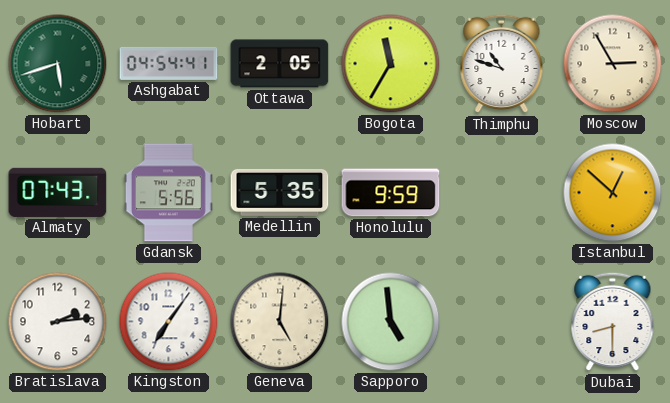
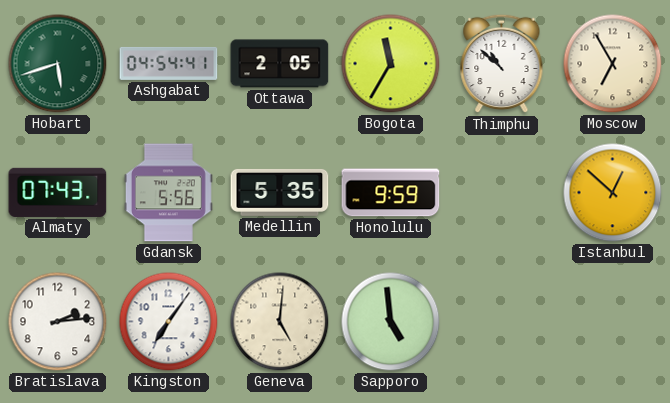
Thimphu: 10:48 -> 10:52
Moscow: 2:55 -> 6:55
Dubai: 8:30 -> none
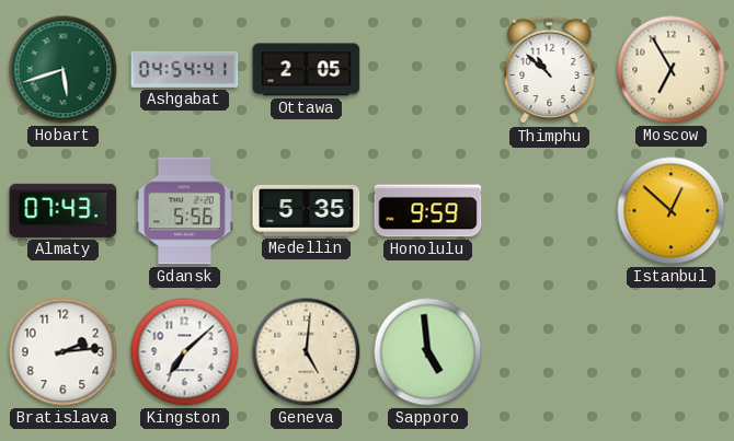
Bogota: 11:35 -> none
Kingston: 7:06 -> 7:08
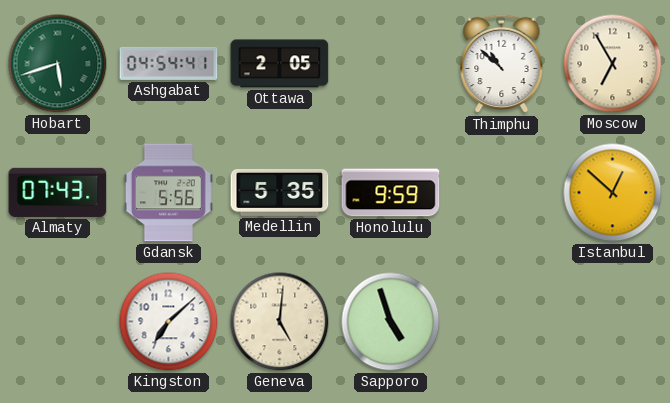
Bratislava: 2:14 -> none
Sapporo: 4:59 -> 4:57
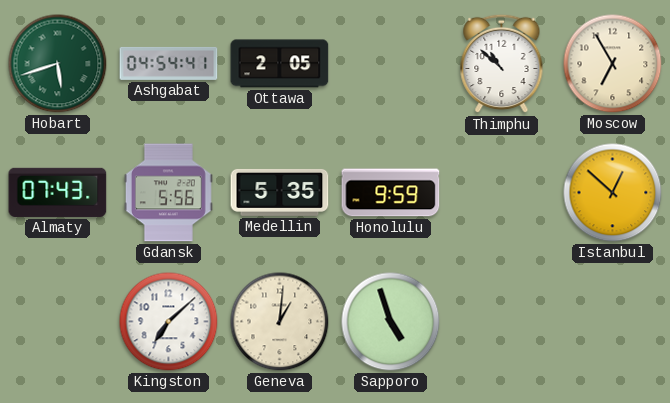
Geneva: 5:01 -> 1:01
